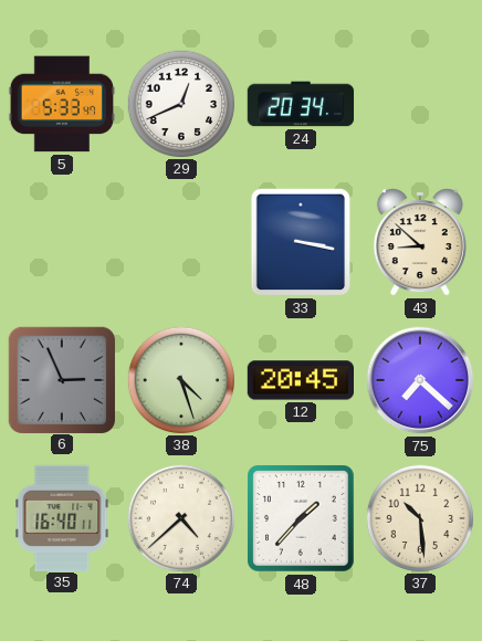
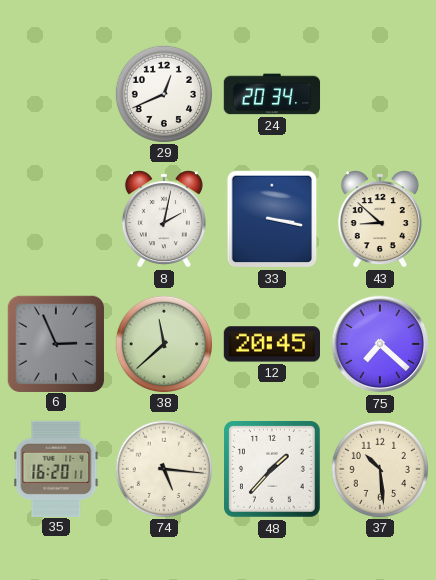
5: 5:33 -> none
8: none -> 2:02
38: 4:27 -> 11:38
35: 16:40 -> 16:20
74: 4:38 -> 5:16
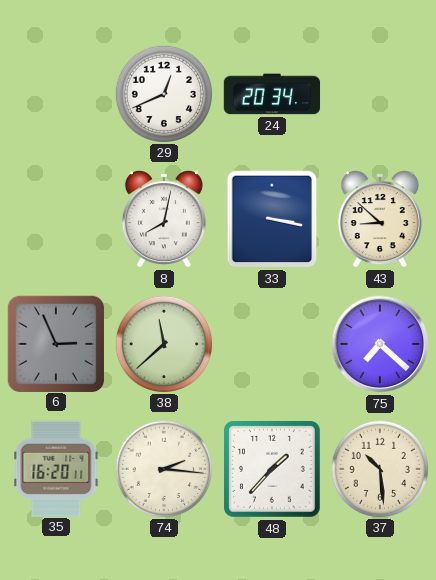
8: 2:02 -> 8:02
12: 20:45 -> none
74: 5:16 -> 2:16
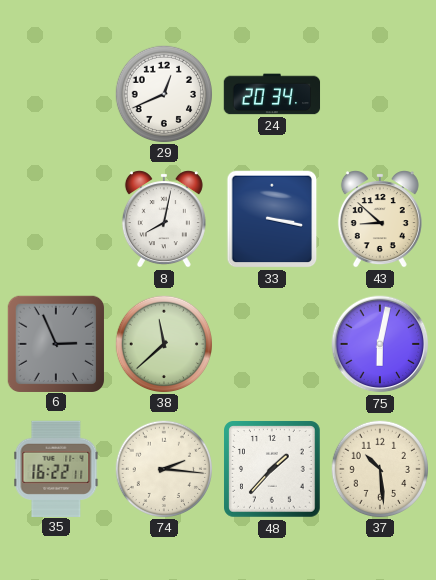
75: 7:22 -> 6:02
35: 16:20 -> 16:22
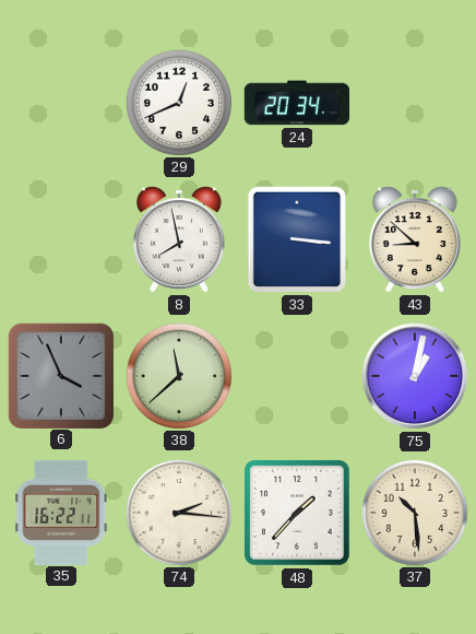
8: 8:02 -> 7:58
33: 3:17 -> 3:16
6: 2:56 -> 3:56
75: 6:02 -> 1:02
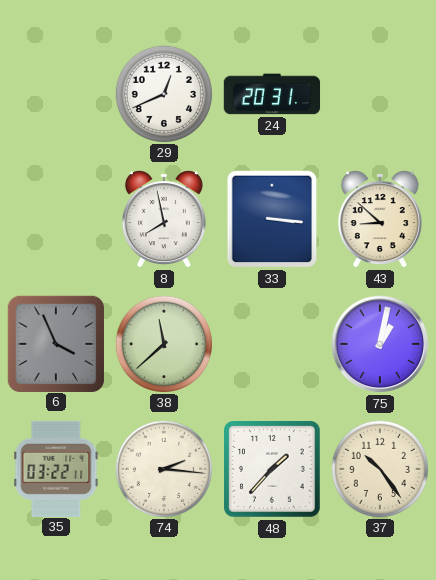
24: 20:34 -> 20:31
35: 16:22 -> 03:22
37: 10:29 -> 10:24
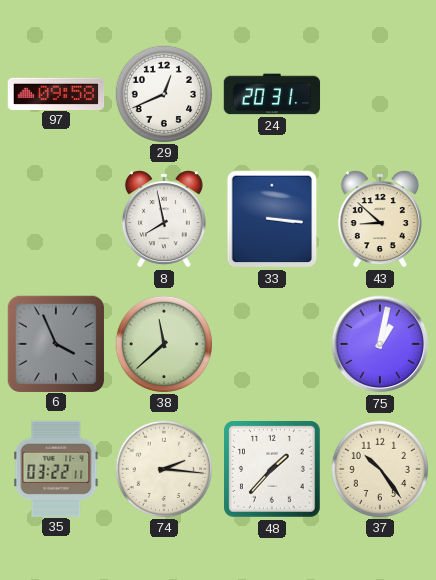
97: none -> 09:58
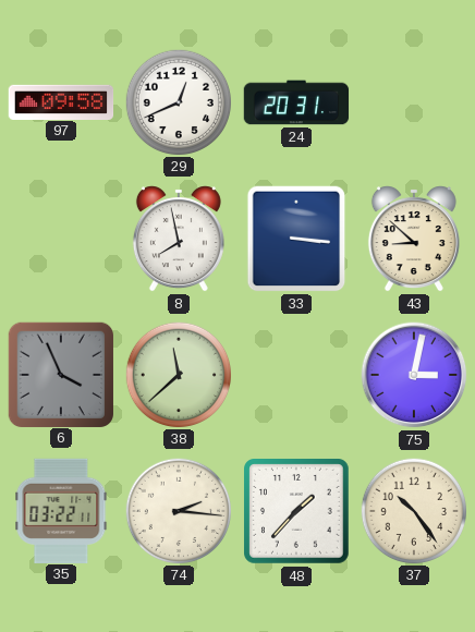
75: 1:02 -> 3:02
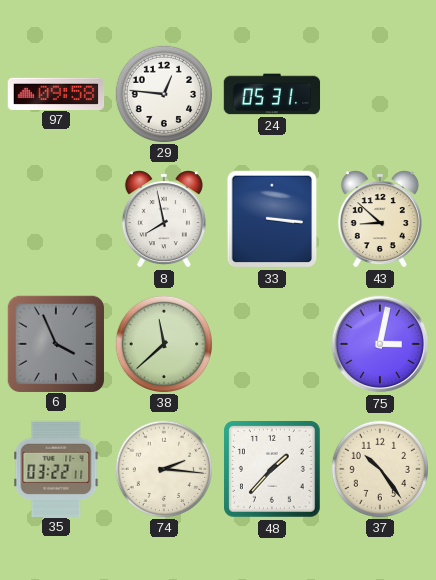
29: 12:41 -> 12:46
24: 20:31 -> 05:31
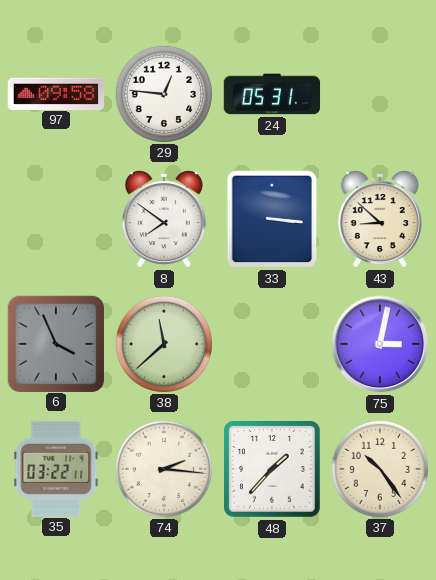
8: 7:58 -> 7:51
